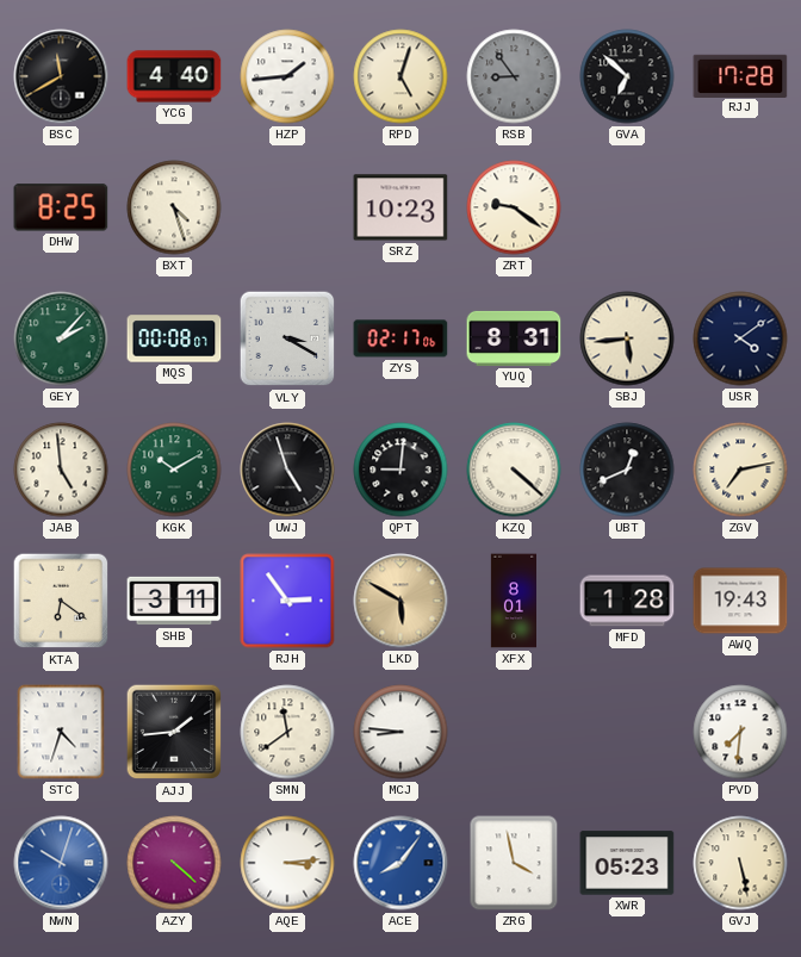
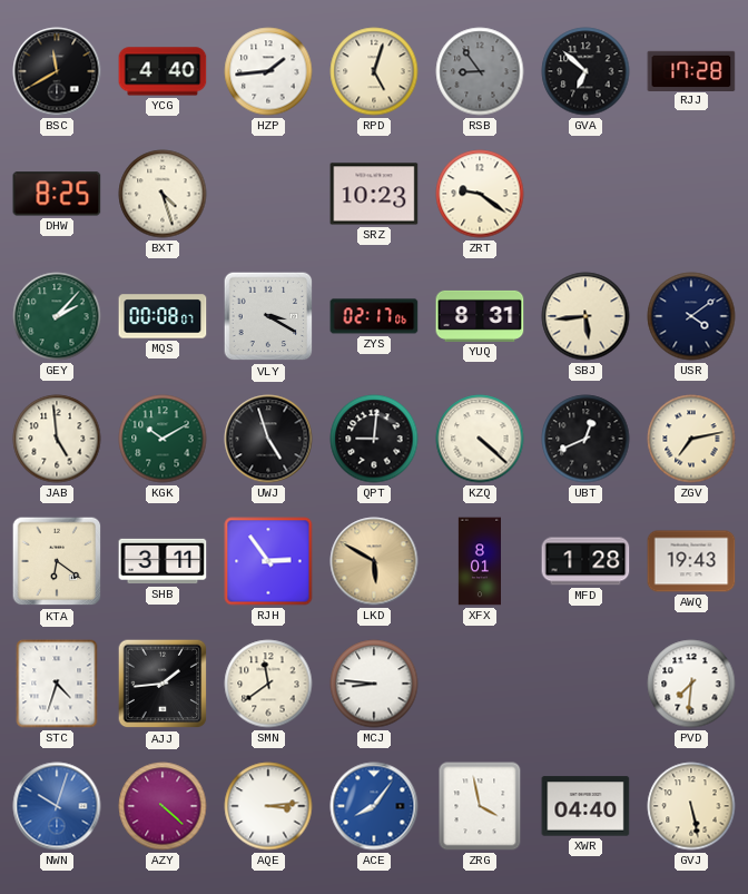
XWR: 05:23 -> 04:40
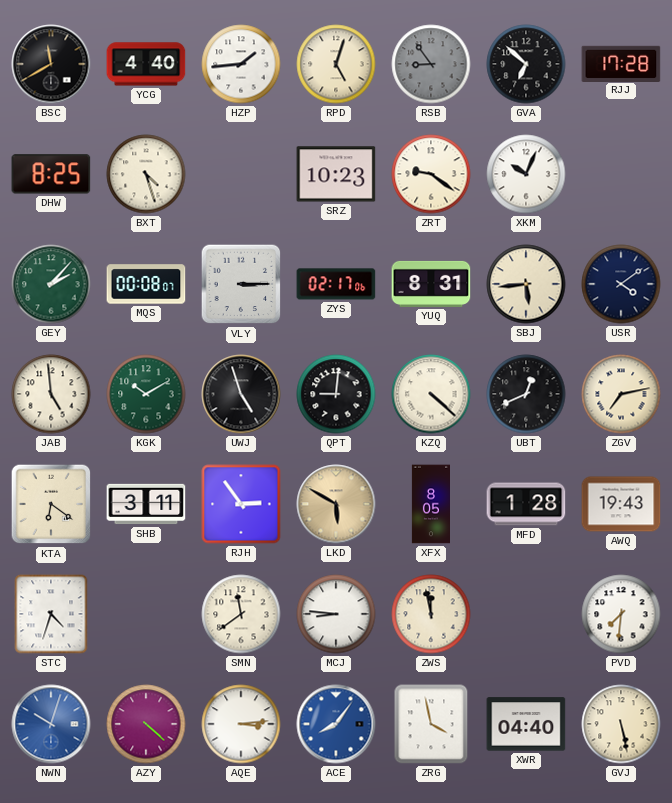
XKM: none -> 10:04
VLY: 3:20 -> 3:15
XFX: 8:01 -> 8:05
AJJ: 1:44 -> none
ZWS: none -> 11:58
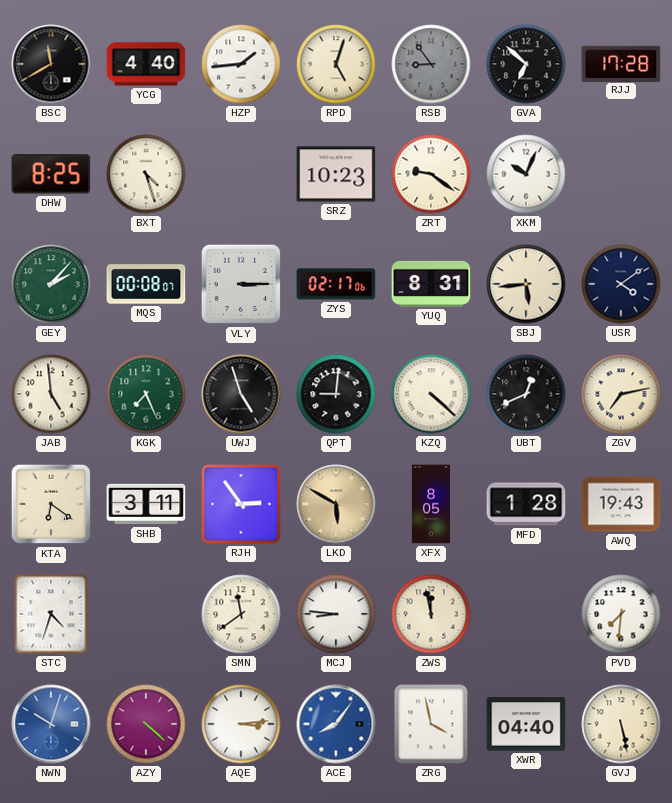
KGK: 10:10 -> 7:26
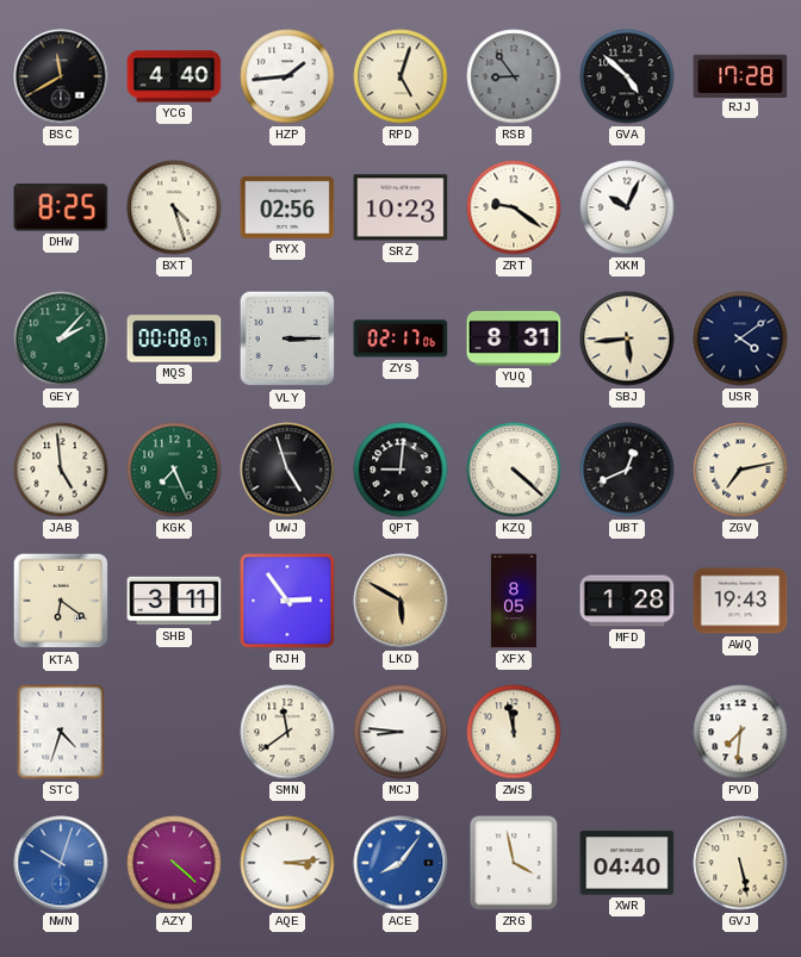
GVA: 6:52 -> 4:52
RYX: none -> 02:56
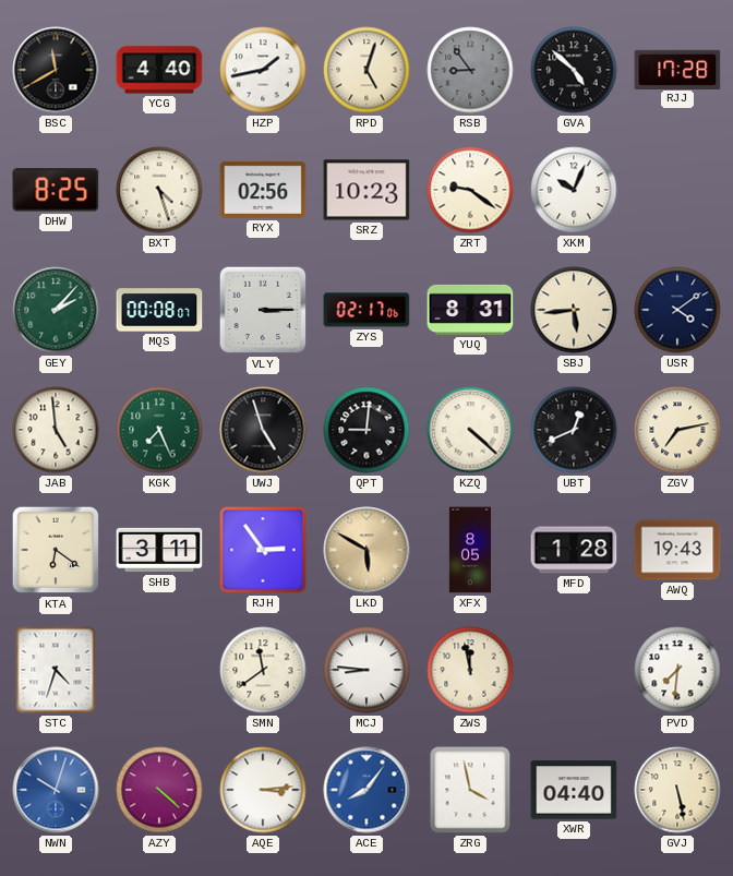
HZP: 1:44 -> 1:43
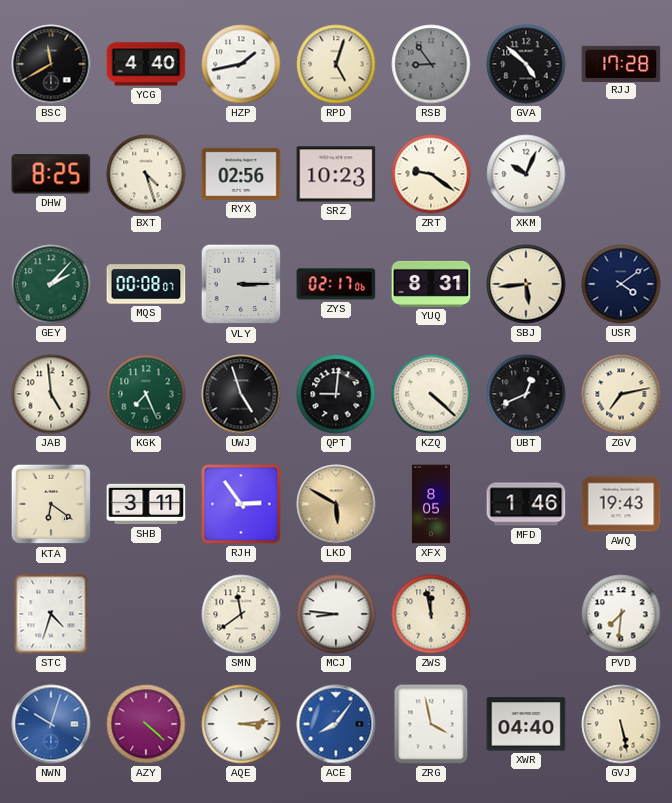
MFD: 1:28 -> 1:46
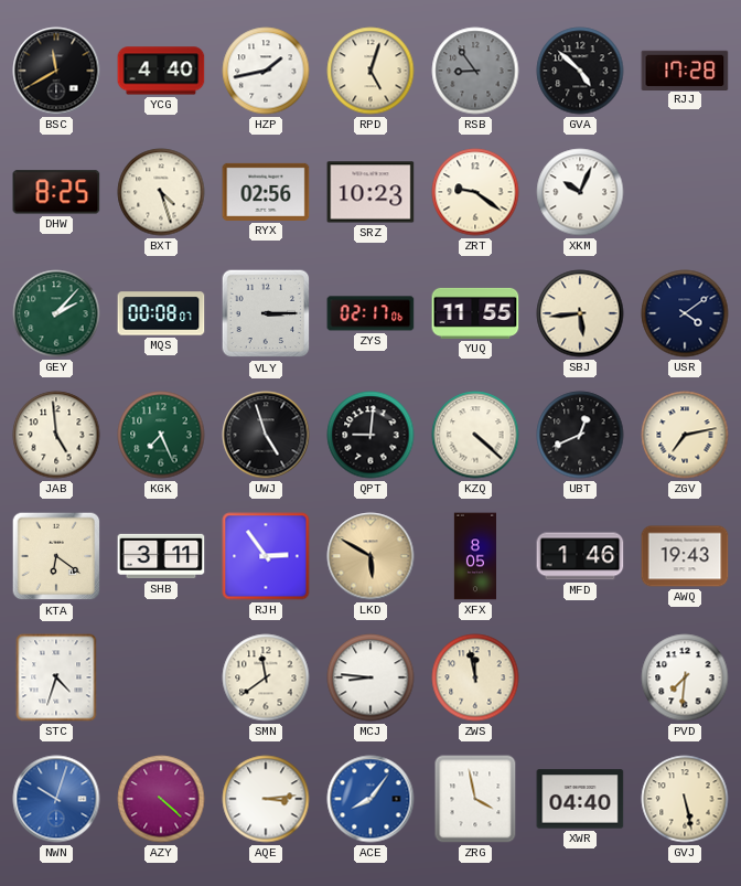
YUQ: 8:31 -> 11:55
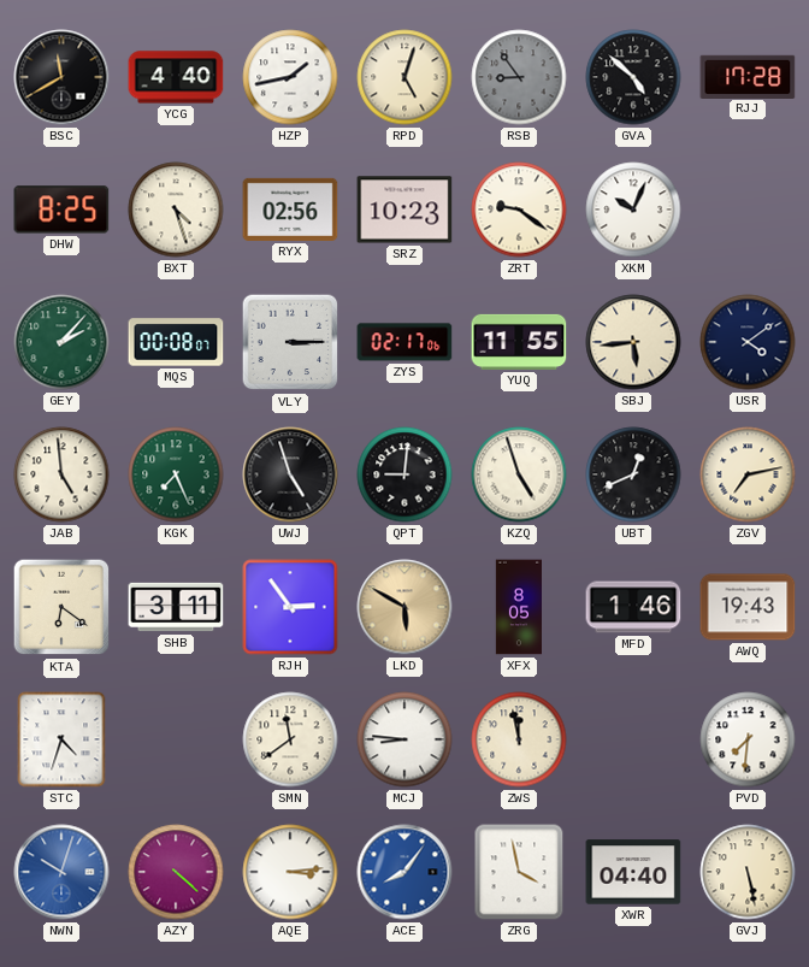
KZQ: 4:22 -> 4:57
